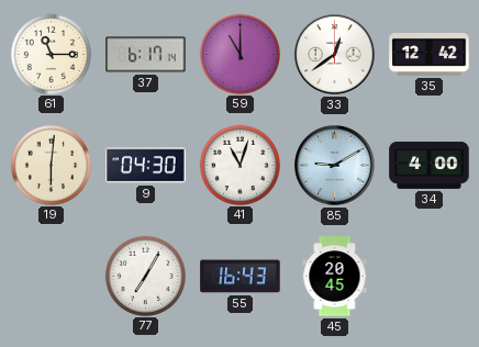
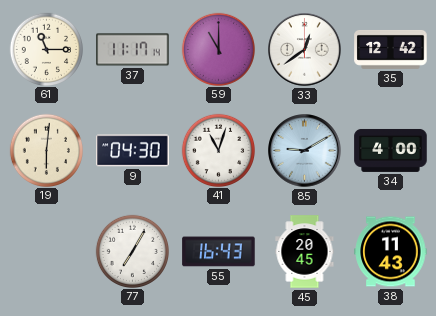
37: 6:17 -> 11:17
38: none -> 11:43
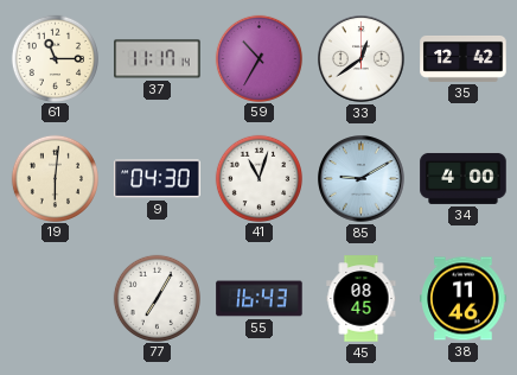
59: 11:00 -> 10:35
45: 20:45 -> 08:45
38: 11:43 -> 11:46
